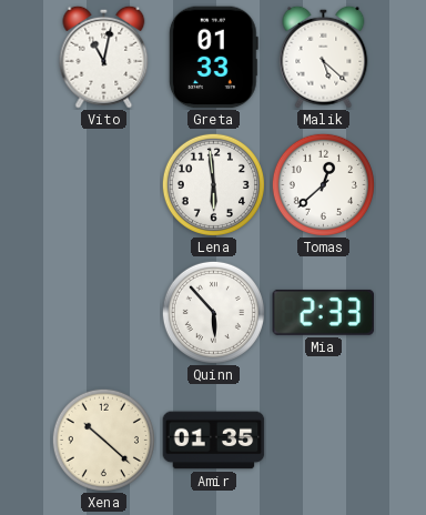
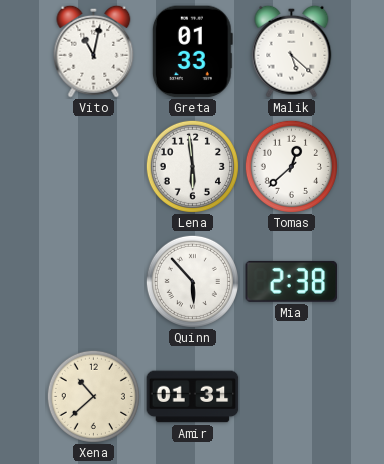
Mia: 2:33 -> 2:38
Xena: 10:22 -> 10:38
Amir: 01:35 -> 01:31
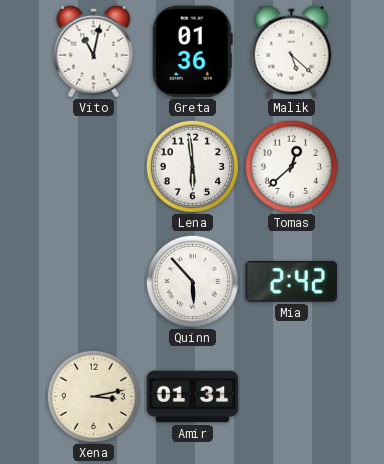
Greta: 01:33 -> 01:36
Mia: 2:38 -> 2:42
Xena: 10:38 -> 3:13
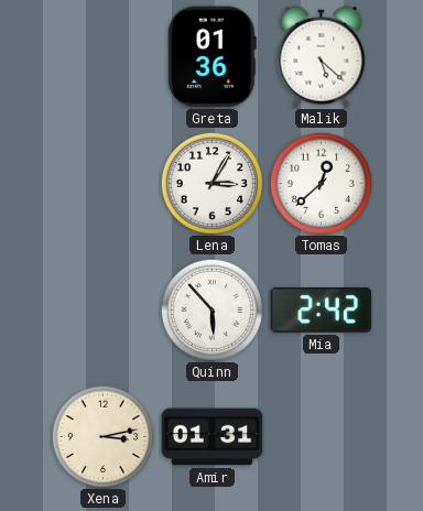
Vito: 11:02 -> none
Lena: 5:59 -> 3:05
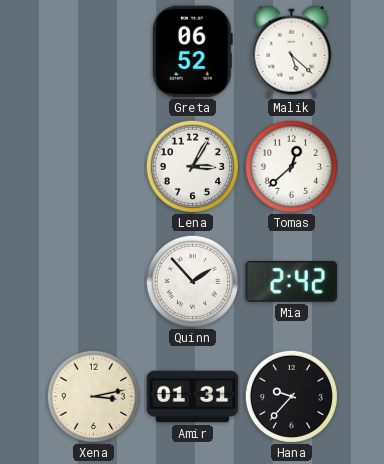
Greta: 01:36 -> 06:52
Quinn: 5:53 -> 1:53
Hana: none -> 9:37
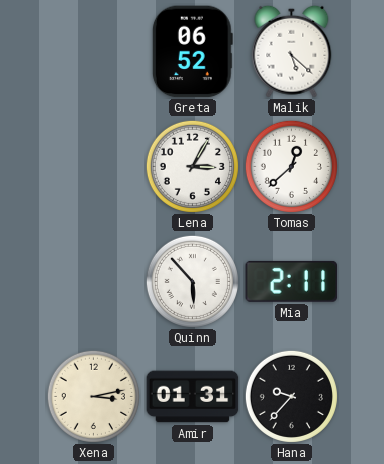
Quinn: 1:53 -> 5:53
Mia: 2:42 -> 2:11
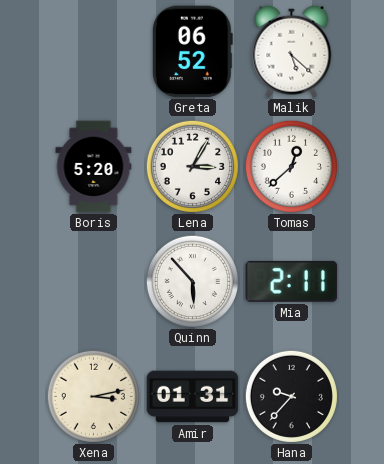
Boris: none -> 5:20
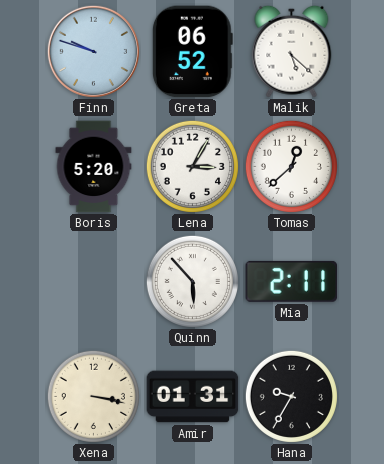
Finn: none -> 9:48
Xena: 3:13 -> 3:17
Hana: 9:37 -> 9:35
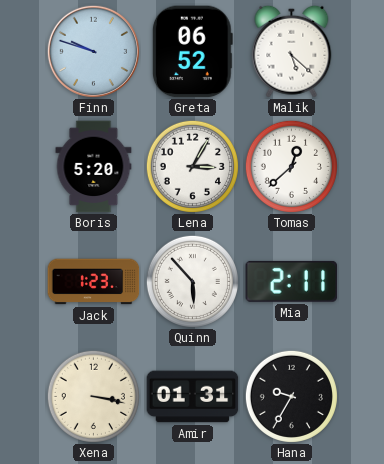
Jack: none -> 1:23
